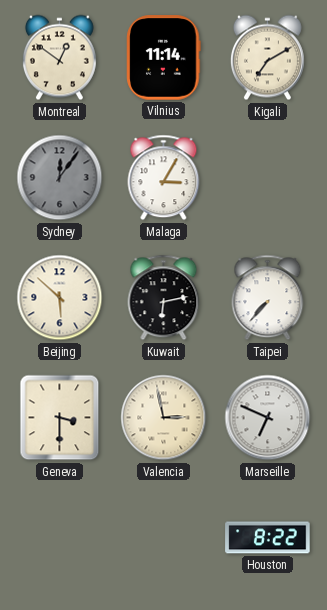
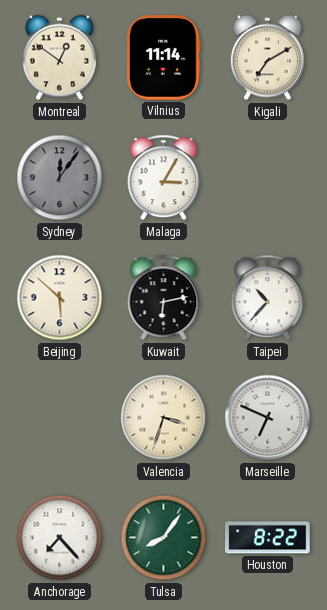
Taipei: 7:37 -> 10:37
Geneva: 3:30 -> none
Valencia: 2:58 -> 3:33
Anchorage: none -> 7:23
Tulsa: none -> 8:06
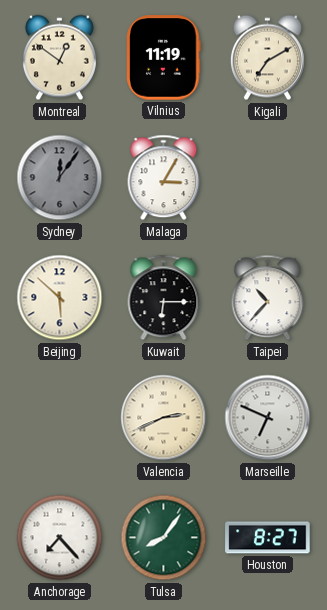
Vilnius: 11:14 -> 11:19
Kuwait: 6:13 -> 6:15
Valencia: 3:33 -> 2:41
Houston: 8:22 -> 8:27
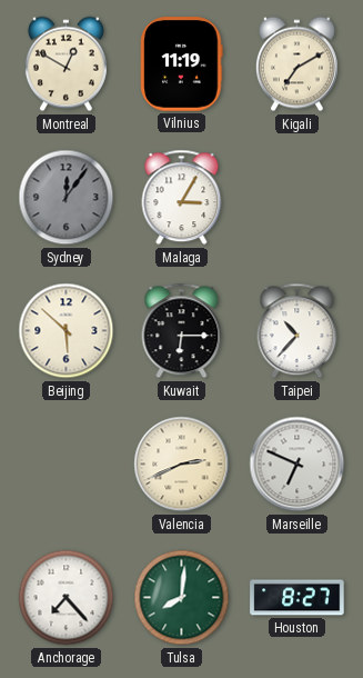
Montreal: 12:51 -> 12:50
Tulsa: 8:06 -> 8:01
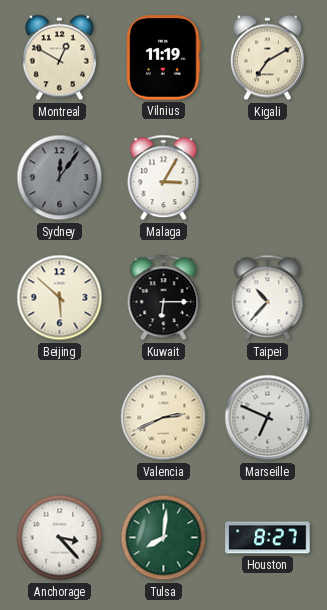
Anchorage: 7:23 -> 3:23
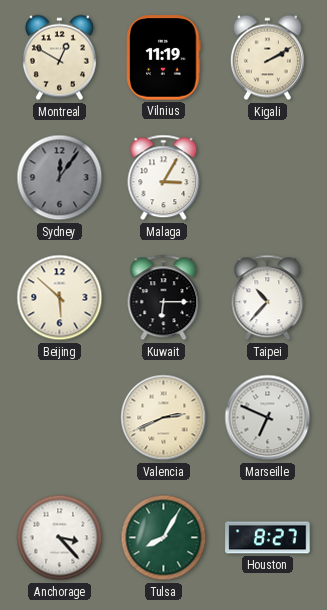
Kigali: 7:10 -> 2:10
Tulsa: 8:01 -> 8:05
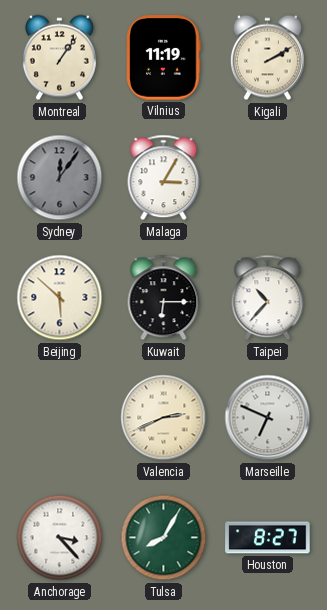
Montreal: 12:50 -> 1:06
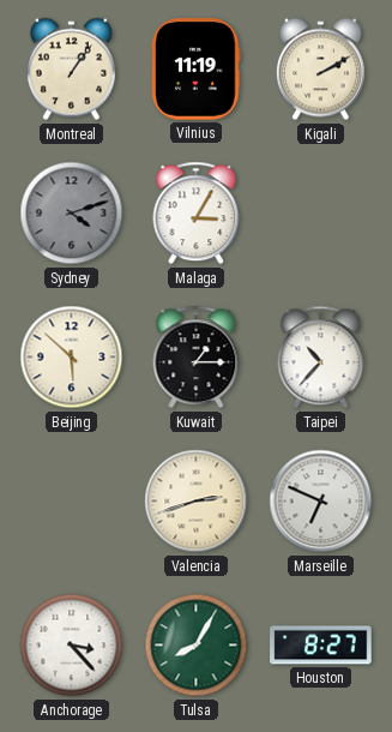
Sydney: 12:06 -> 4:12
Kuwait: 6:15 -> 1:15
Valencia: 2:41 -> 2:42
